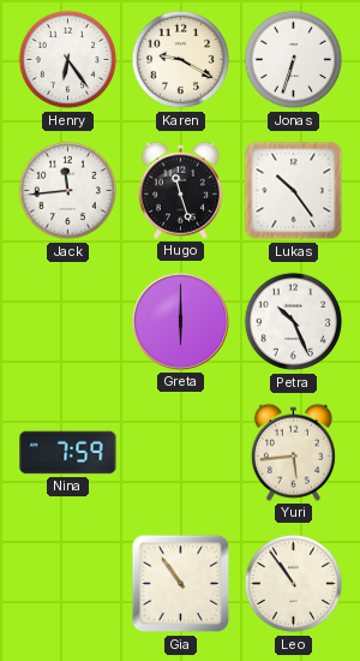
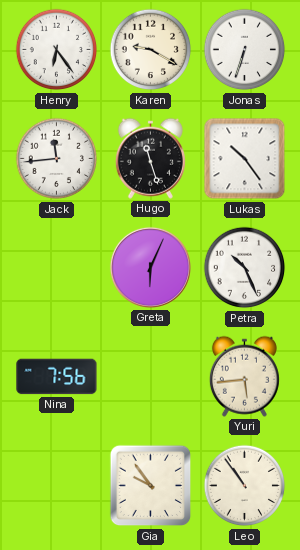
Greta: 6:00 -> 6:04
Nina: 7:59 -> 7:56
Gia: 10:54 -> 9:54
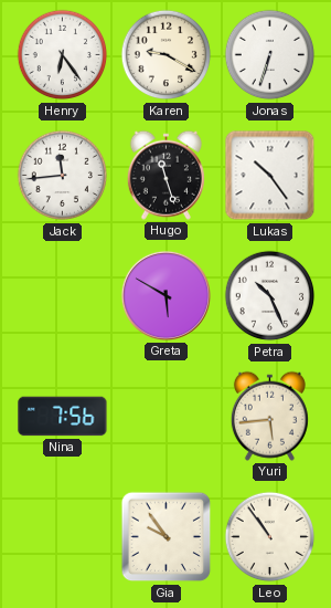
Greta: 6:04 -> 5:50
